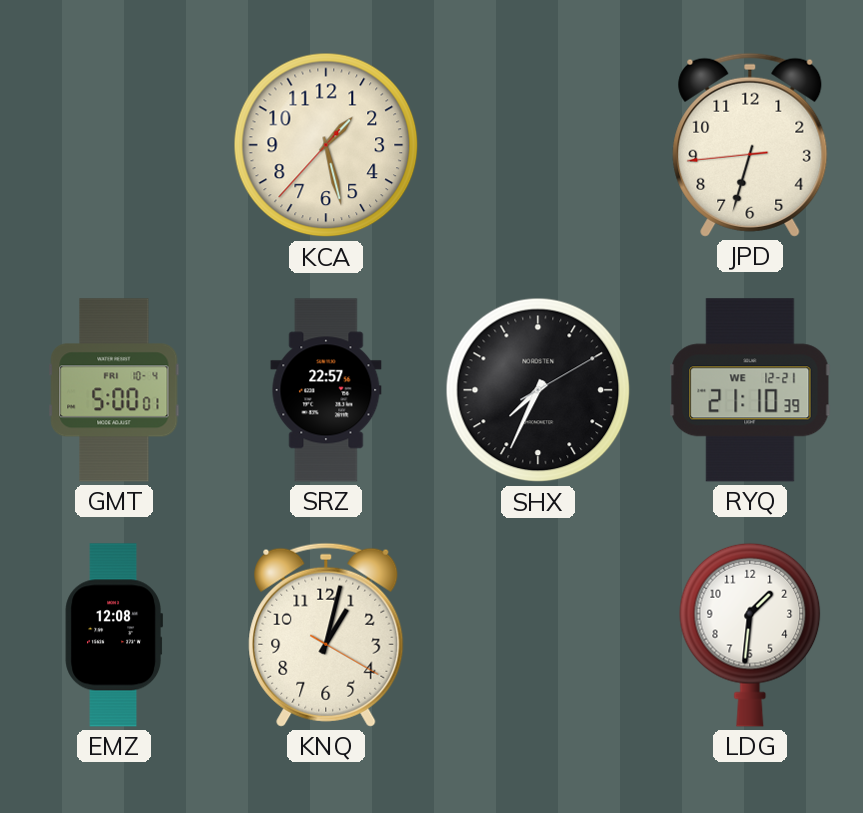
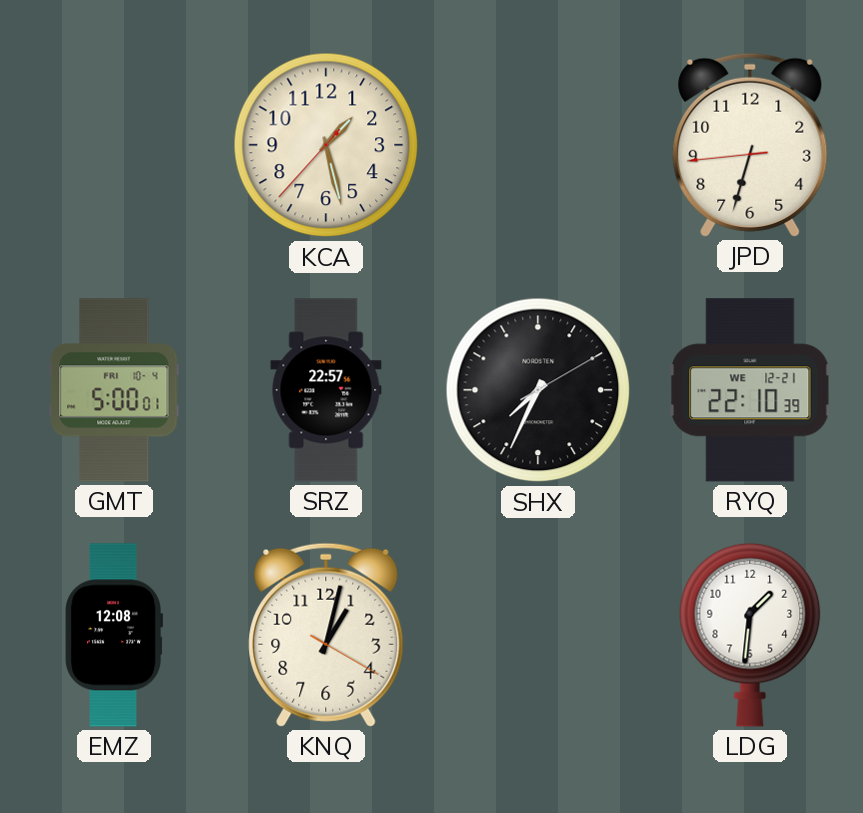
RYQ: 21:10 -> 22:10
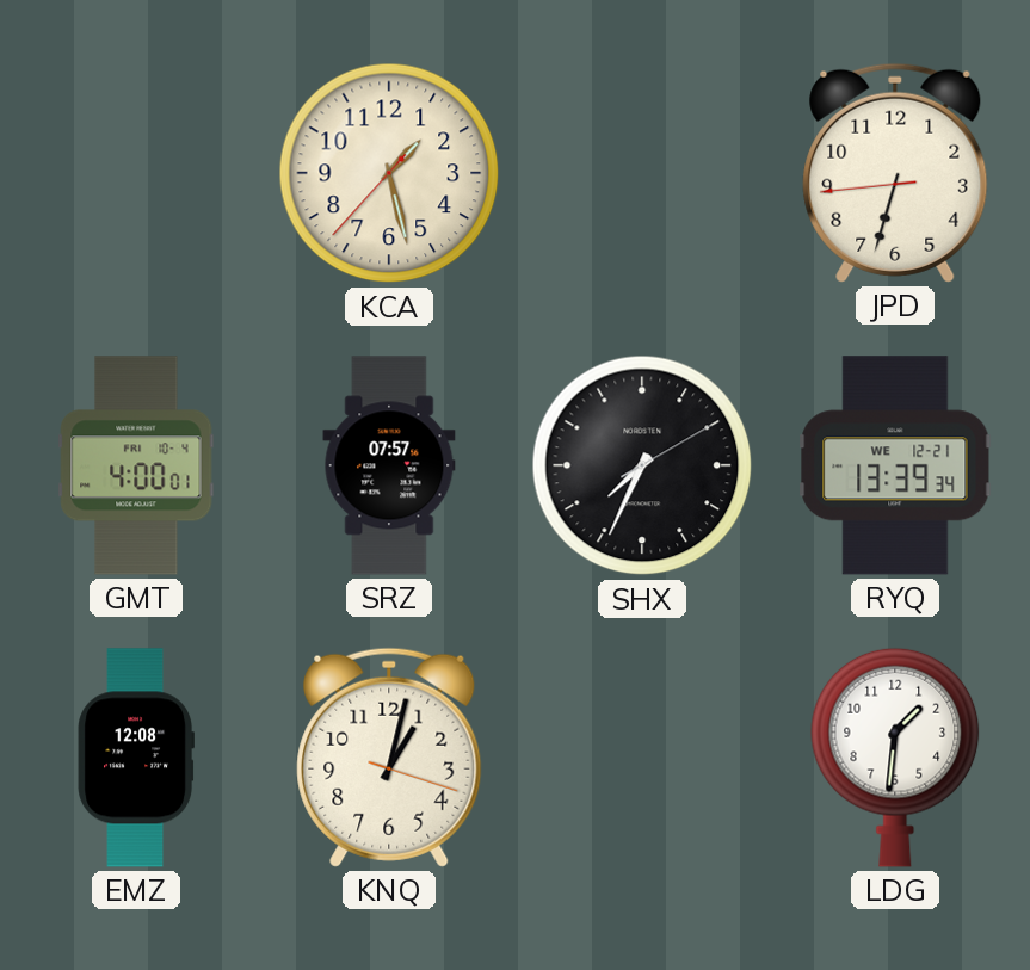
GMT: 5:00 -> 4:00
SRZ: 22:57 -> 07:57
RYQ: 22:10 -> 13:39
KNQ: 1:02:20 -> 1:02:18
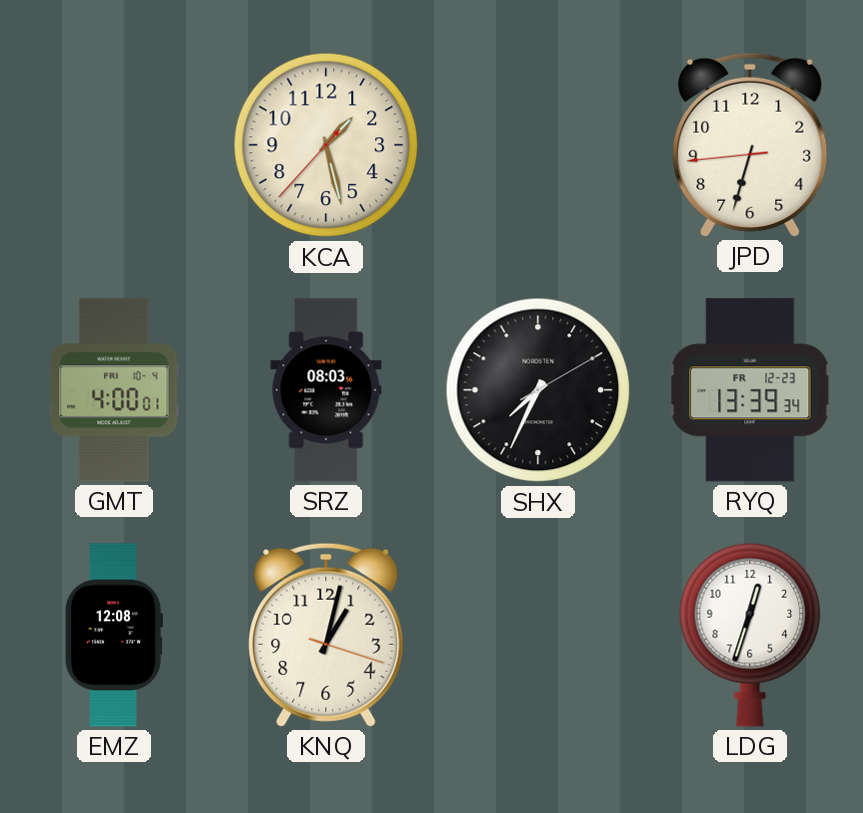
SRZ: 07:57 -> 08:03
RYQ date: WE 12-21 -> FR 12-23
LDG: 1:31 -> 12:33
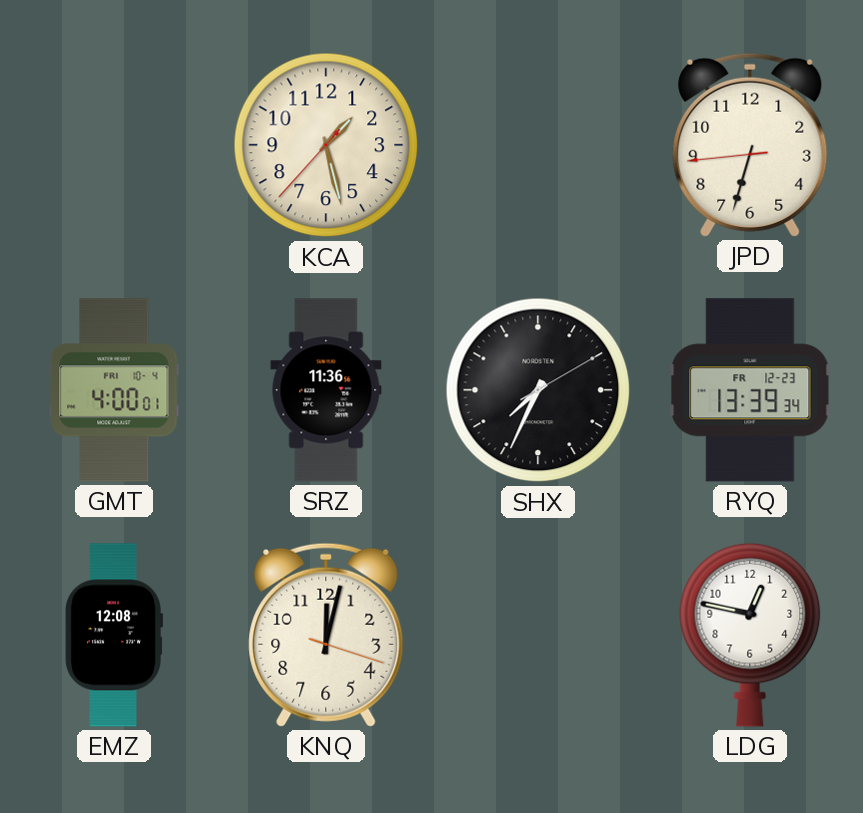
SRZ: 08:03 -> 11:36
KNQ: 1:02 -> 12:02
LDG: 12:33 -> 12:47
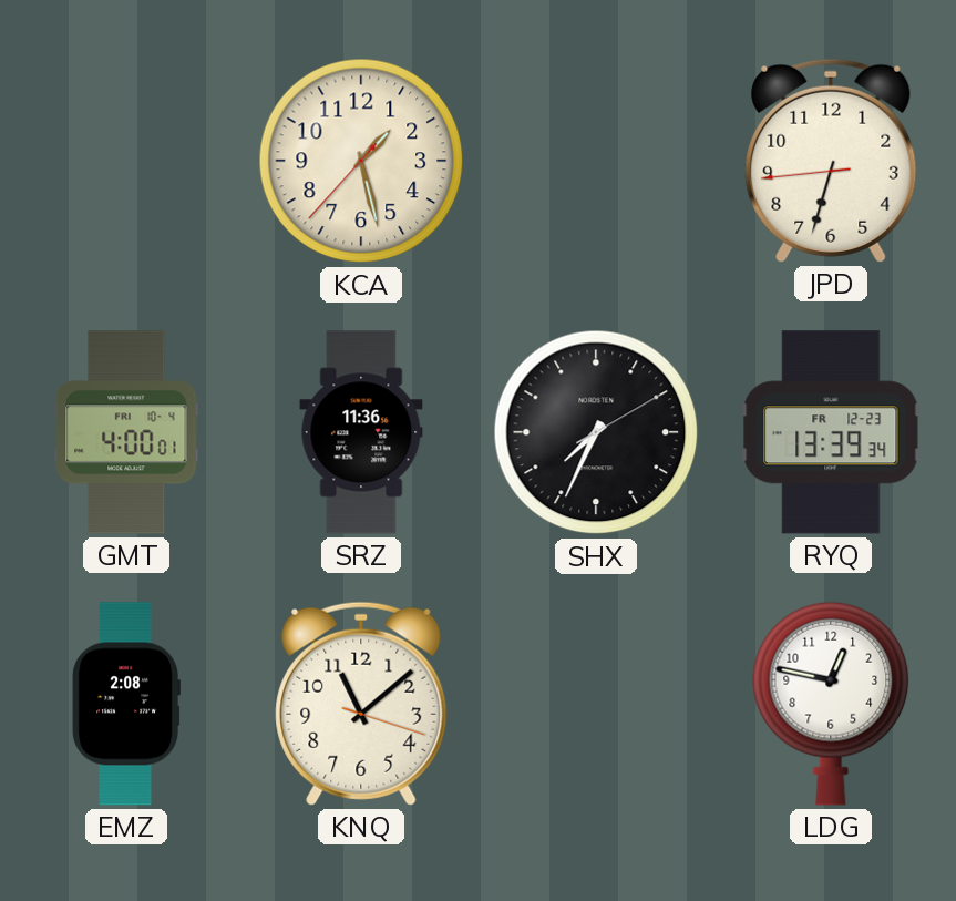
EMZ: 12:08 -> 2:08
KNQ: 12:02 -> 11:08
